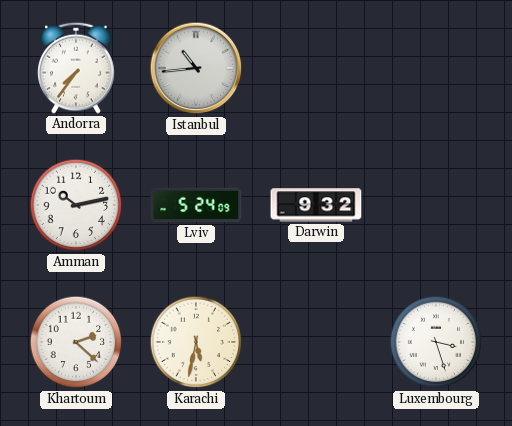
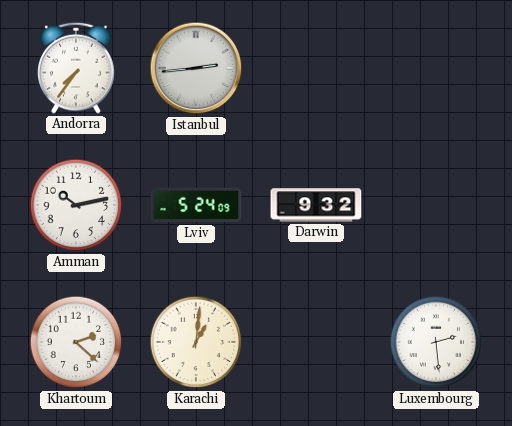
Istanbul: 10:44 -> 2:44
Karachi: 5:32 -> 1:01
Luxembourg: 3:27 -> 2:29
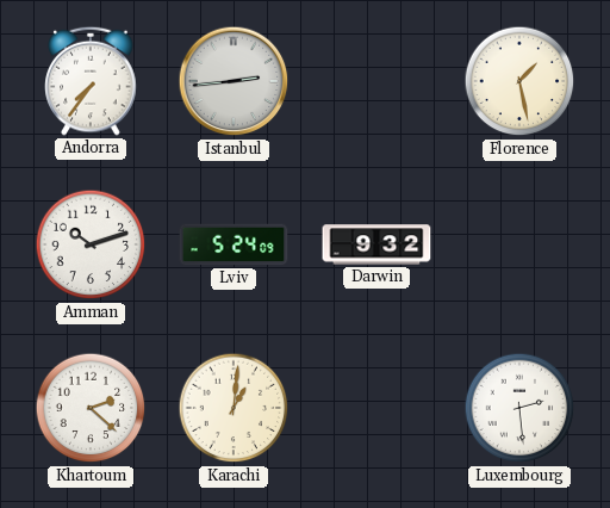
Florence: none -> 1:28
Amman: 10:13 -> 10:12
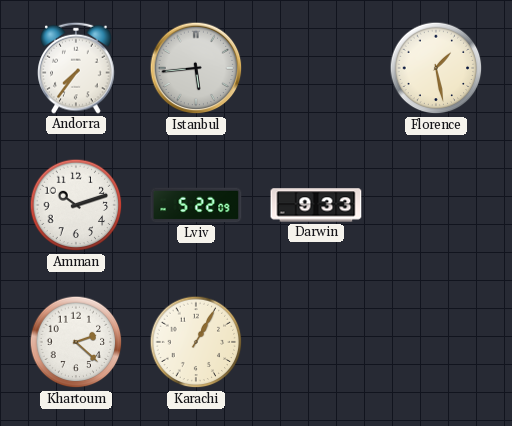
Istanbul: 2:44 -> 5:44
Lviv: 5:24 -> 5:22
Darwin: 9:32 -> 9:33
Karachi: 1:01 -> 1:05
Luxembourg: 2:29 -> none
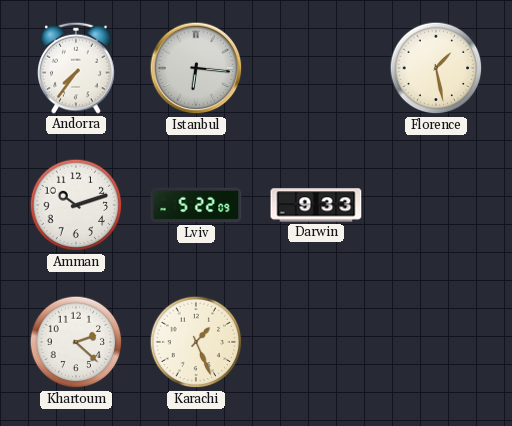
Istanbul: 5:44 -> 6:16
Karachi: 1:05 -> 1:26
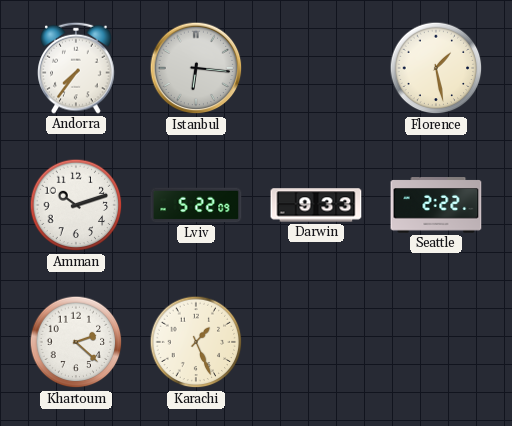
Seattle: none -> 2:22
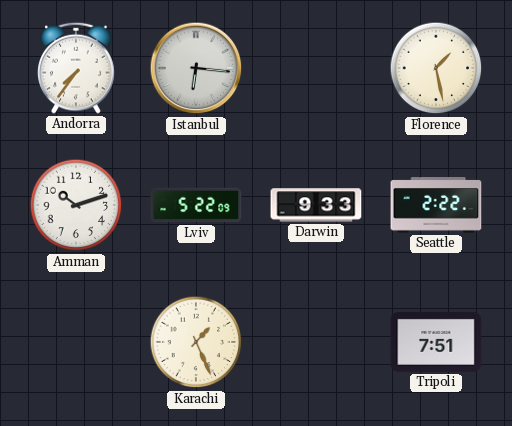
Khartoum: 2:22 -> none
Tripoli: none -> 7:51
